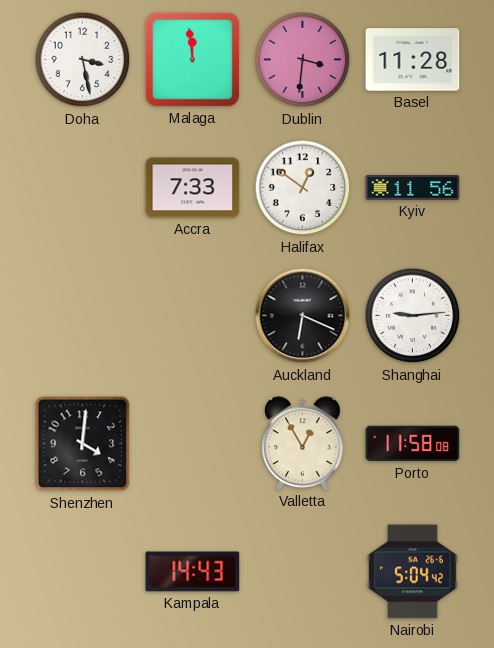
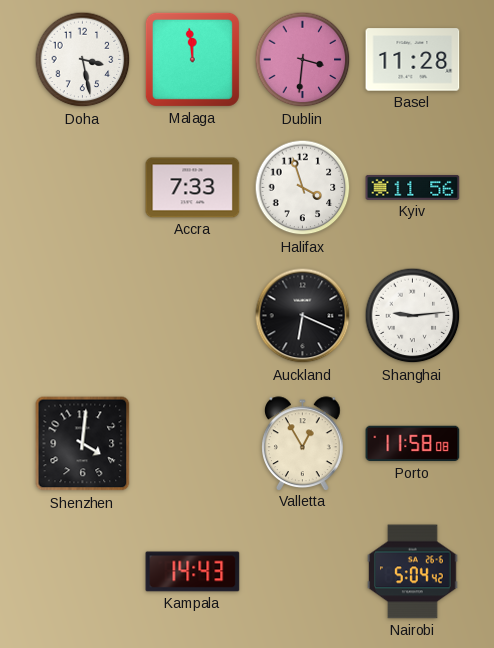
Halifax: 12:51 -> 3:57
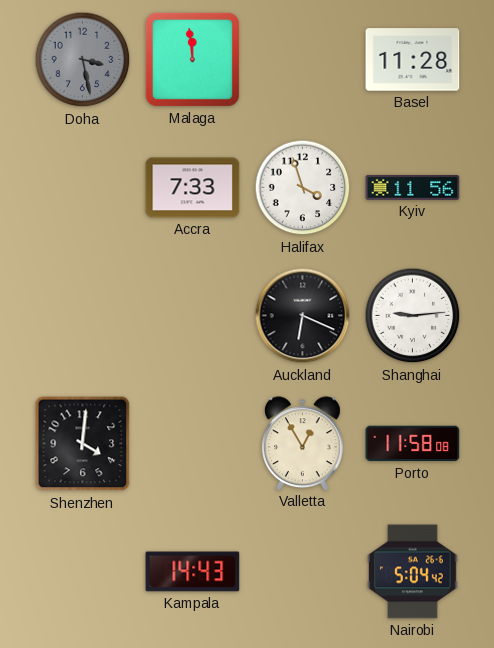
Doha dial: white -> grey
Dublin: 3:31 -> none
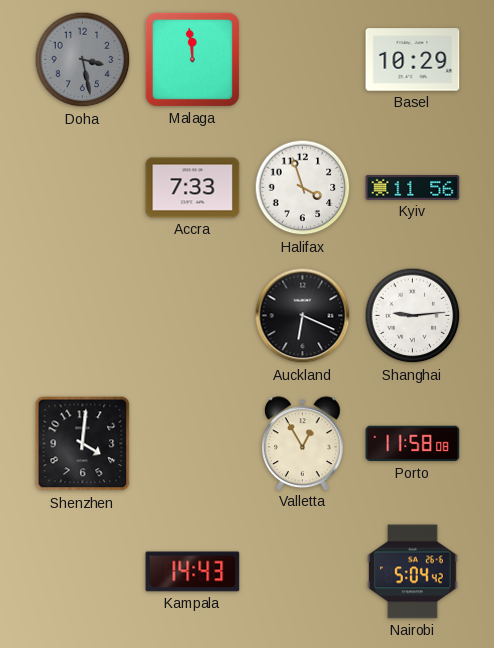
Basel: 11:28 -> 10:29
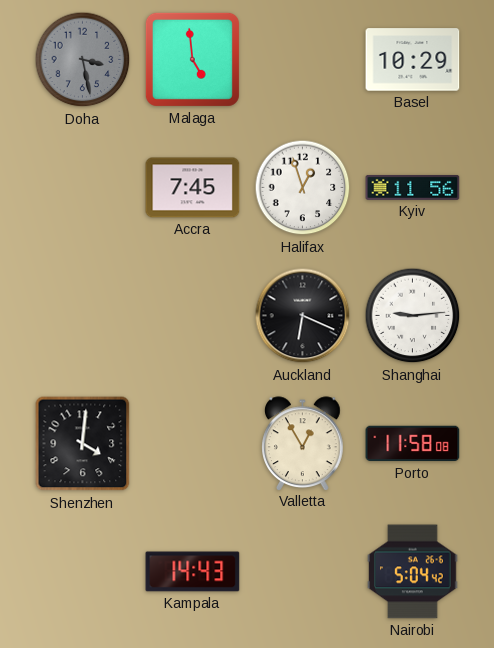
Malaga: 11:59 -> 4:59
Accra: 7:33 -> 7:45
Halifax: 3:57 -> 12:57
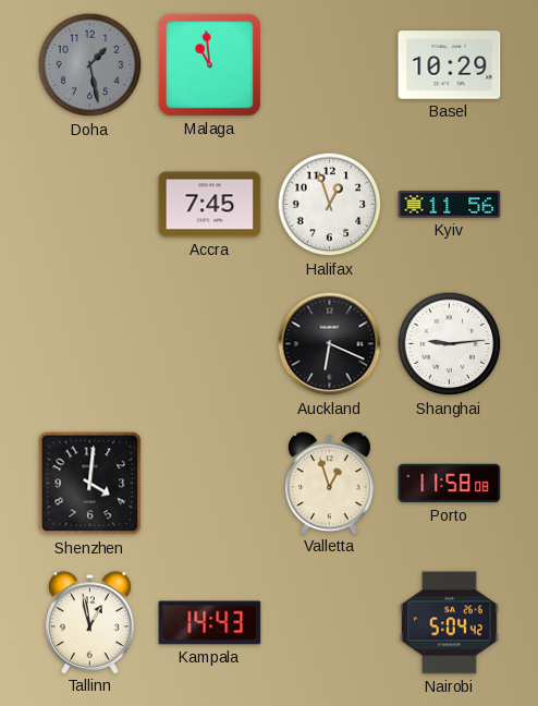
Doha: 3:28 -> 1:28
Malaga: 4:59 -> 10:59
Valletta: 12:55 -> 12:57
Tallinn: none -> 12:58
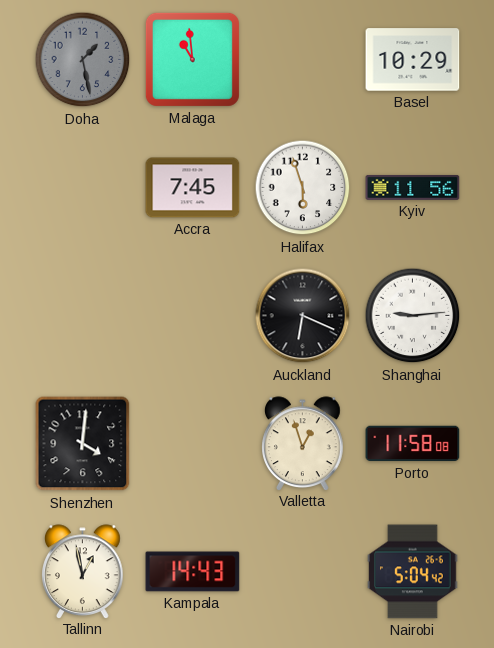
Halifax: 12:57 -> 5:57
